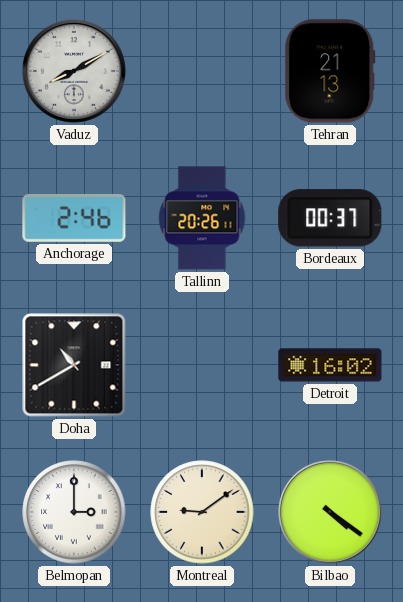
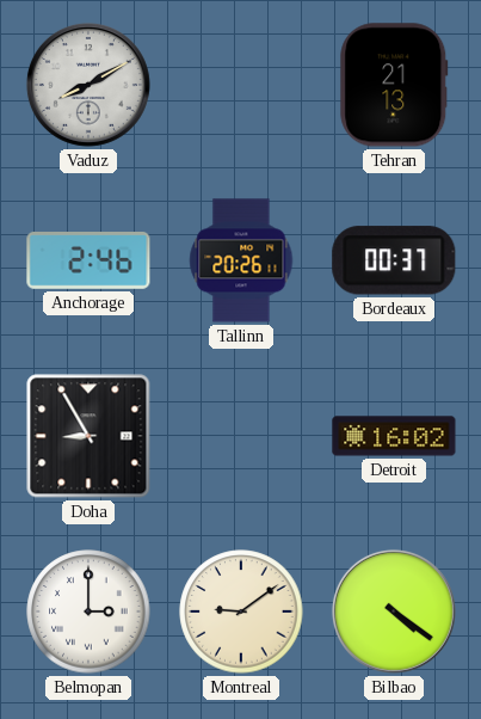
Doha: 10:40 -> 8:55
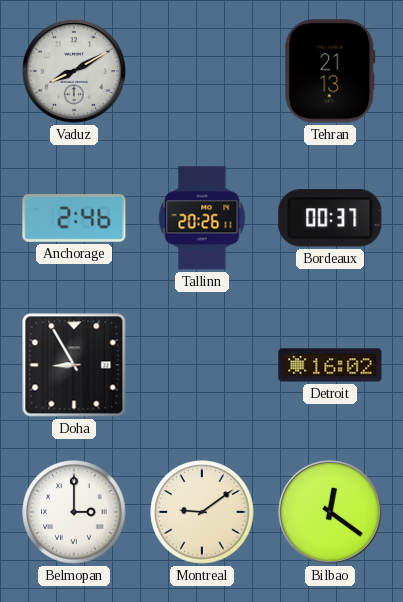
Bilbao: 4:21 -> 12:21
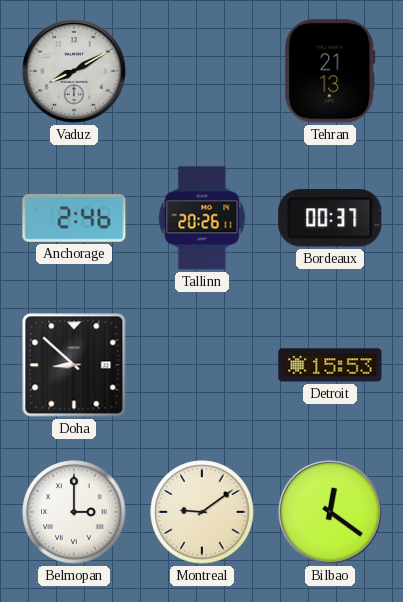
Doha: 8:55 -> 8:52
Detroit: 16:02 -> 15:53
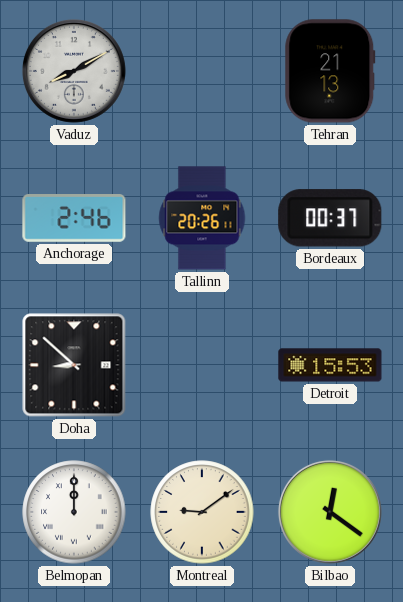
Belmopan: 3:00 -> 12:00
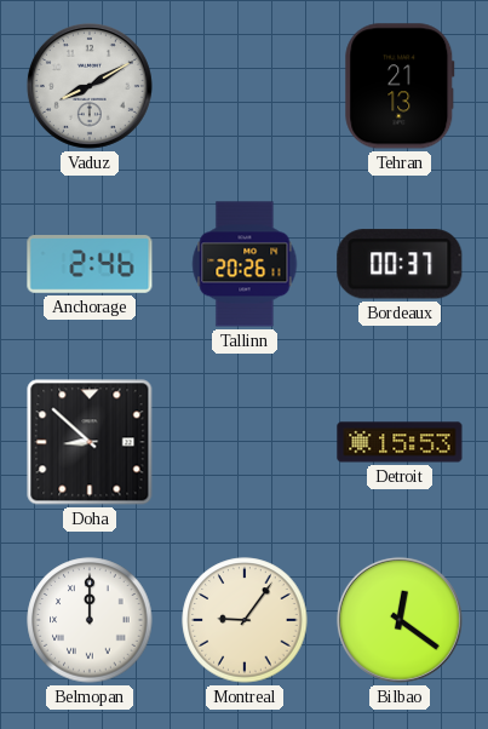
Montreal: 9:09 -> 9:06
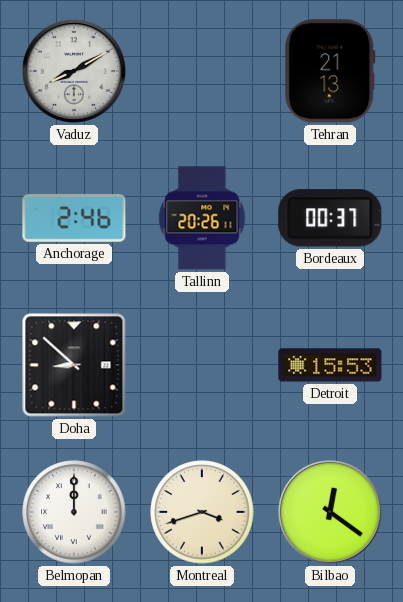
Montreal: 9:06 -> 3:42
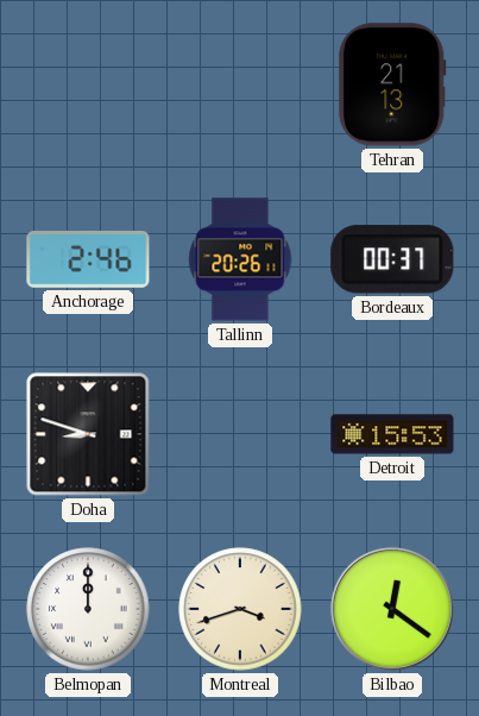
Vaduz: 8:10 -> none
Doha: 8:52 -> 8:48
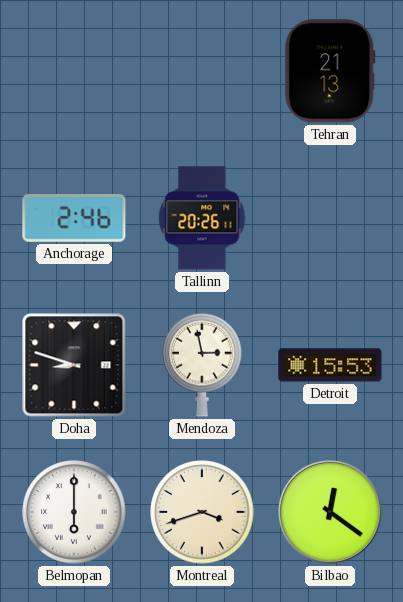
Bordeaux: 00:37 -> none
Mendoza: none -> 2:58
Belmopan: 12:00 -> 6:00
